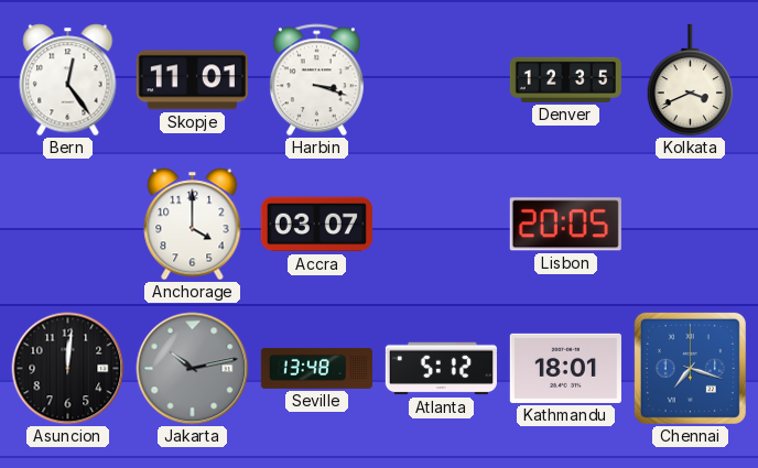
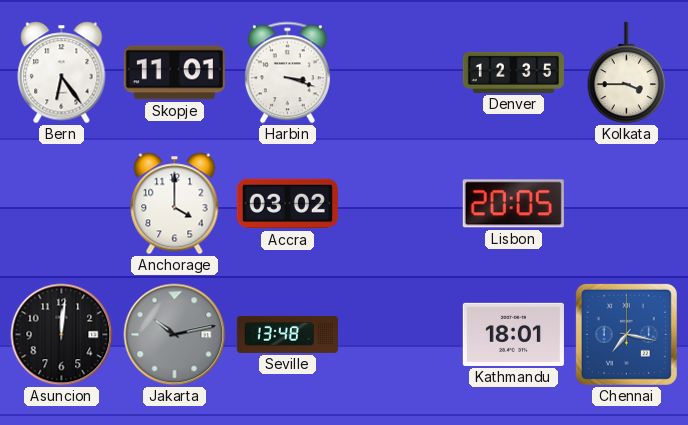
Bern: 12:24 -> 6:24
Kolkata: 3:41 -> 3:45
Accra: 03:07 -> 03:02
Atlanta: 5:12 -> none
Chennai: 7:18 -> 7:17
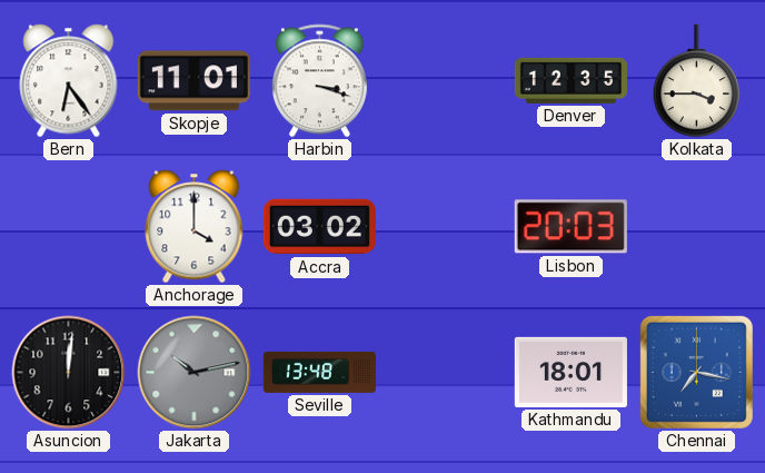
Lisbon: 20:05 -> 20:03
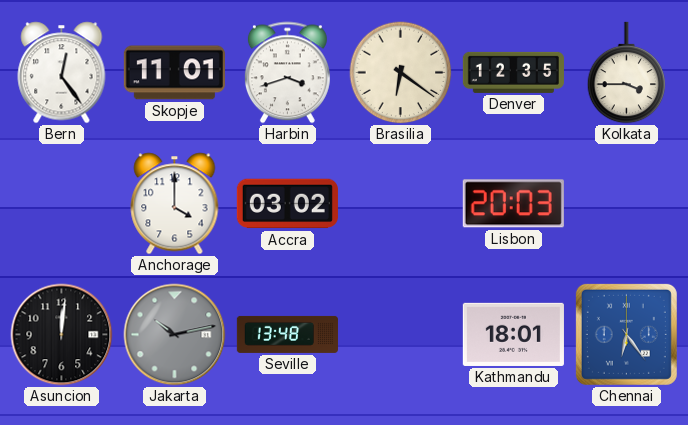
Bern: 6:24 -> 12:24
Harbin: 3:18 -> 3:42
Brasilia: none -> 6:21
Chennai: 7:17 -> 6:24
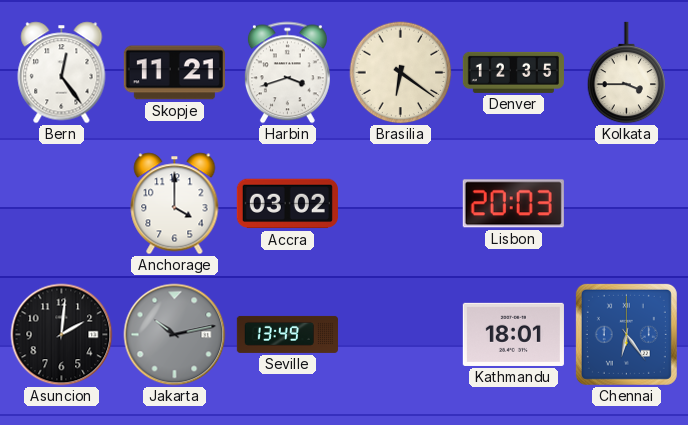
Skopje: 11:01 -> 11:21
Asuncion: 12:01 -> 2:01
Seville: 13:48 -> 13:49
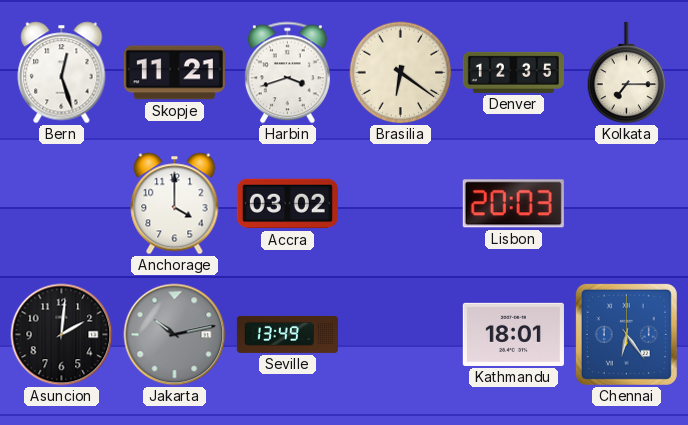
Bern: 12:24 -> 12:27
Kolkata: 3:45 -> 7:15
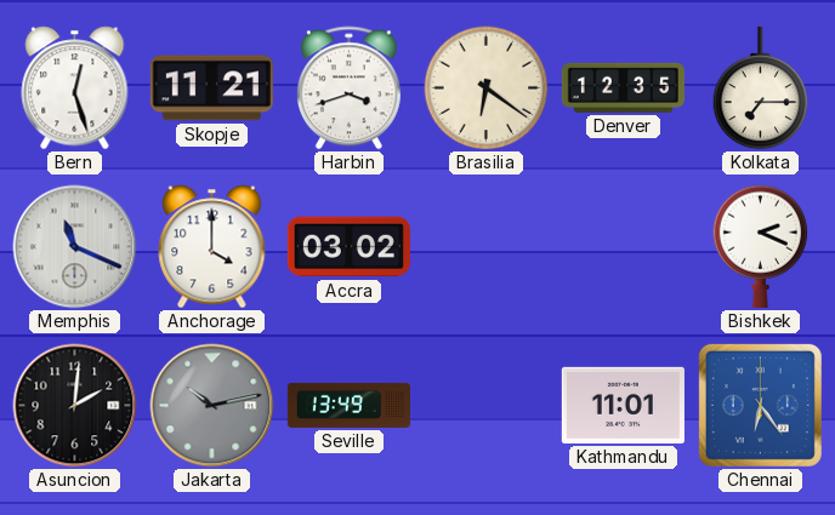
Memphis: none -> 11:19
Lisbon: 20:03 -> none
Bishkek: none -> 2:19
Kathmandu: 18:01 -> 11:01
